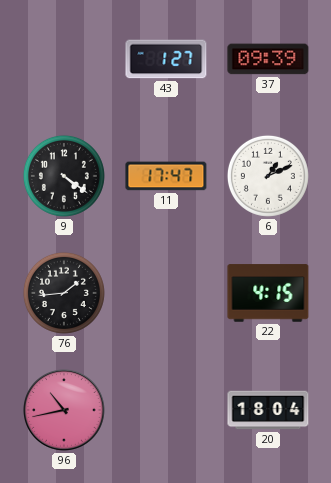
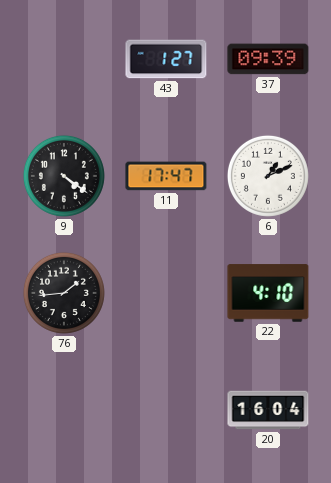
22: 4:15 -> 4:10
96: 10:43 -> none
20: 18:04 -> 16:04
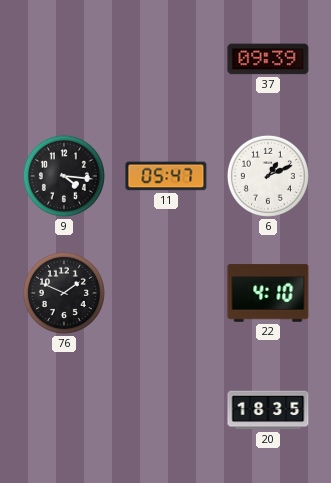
43: 1:27 -> none
9: 4:21 -> 4:16
11: 17:47 -> 05:47
76: 1:44 -> 1:49
20: 16:04 -> 18:35
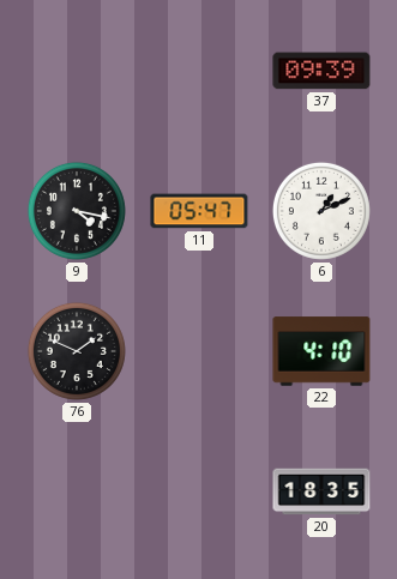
9: 4:16 -> 4:17
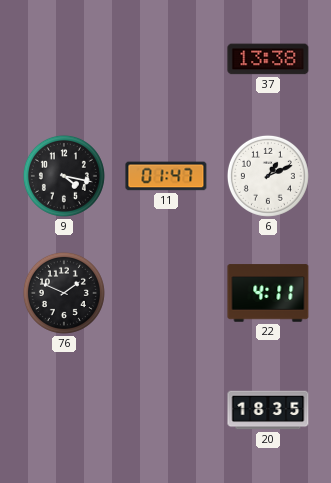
37: 09:39 -> 13:38
11: 05:47 -> 01:47
22: 4:10 -> 4:11
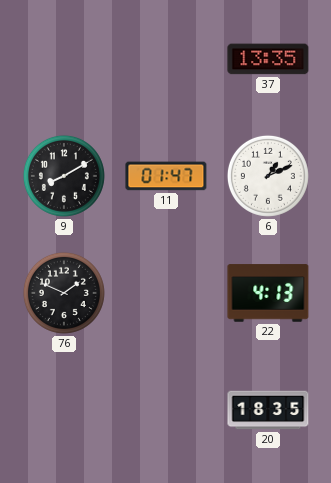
37: 13:38 -> 13:35
9: 4:17 -> 8:10
22: 4:11 -> 4:13
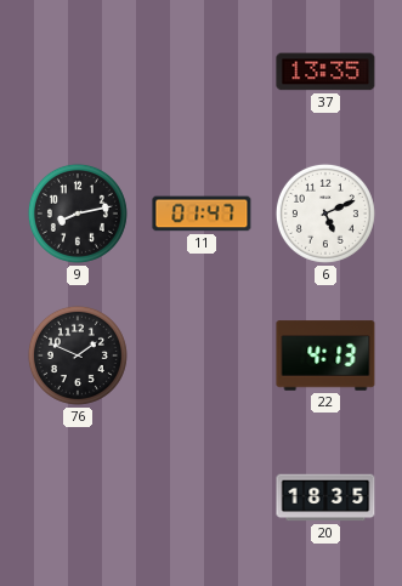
9: 8:10 -> 8:13
6: 1:11 -> 5:11
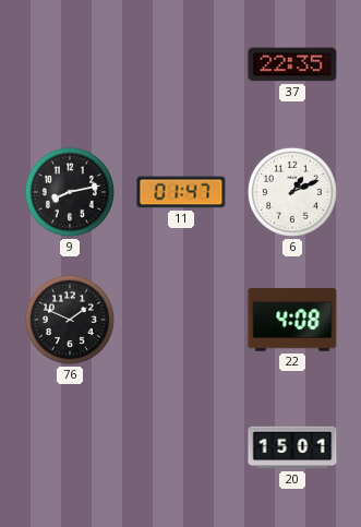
37: 13:35 -> 22:35
6: 5:11 -> 1:11
22: 4:13 -> 4:08
20: 18:35 -> 15:01
